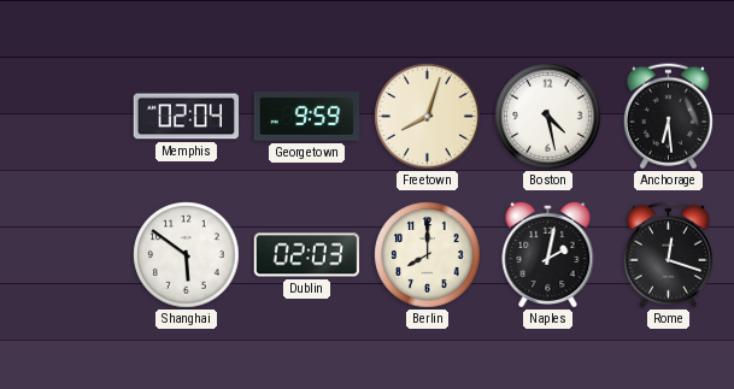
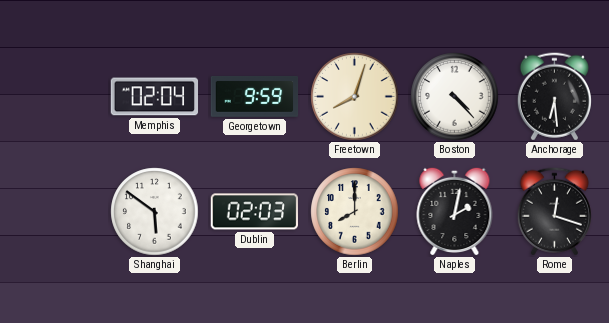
Boston: 4:28 -> 4:23
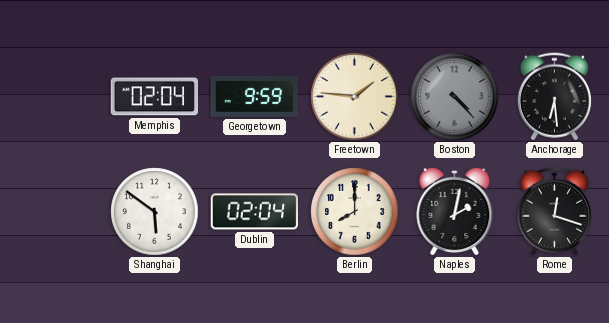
Freetown: 8:03 -> 1:46
Boston dial: white -> grey
Dublin: 02:03 -> 02:04
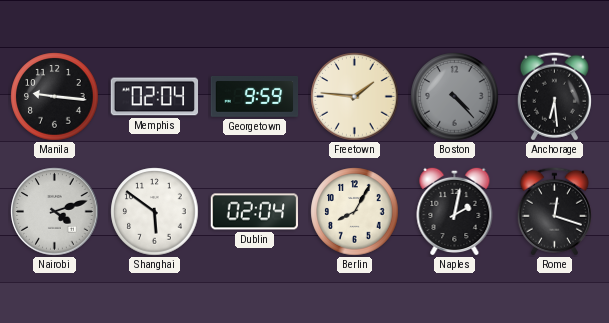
Manila: none -> 9:16
Nairobi: none -> 4:12
Berlin: 8:00 -> 8:05
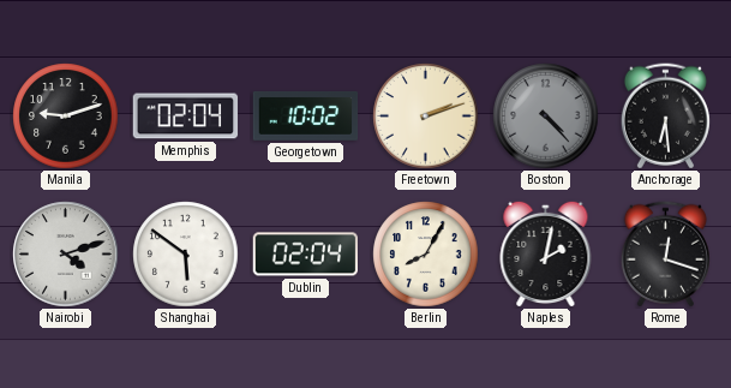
Manila: 9:16 -> 9:12
Georgetown: 9:59 -> 10:02
Freetown: 1:46 -> 2:12
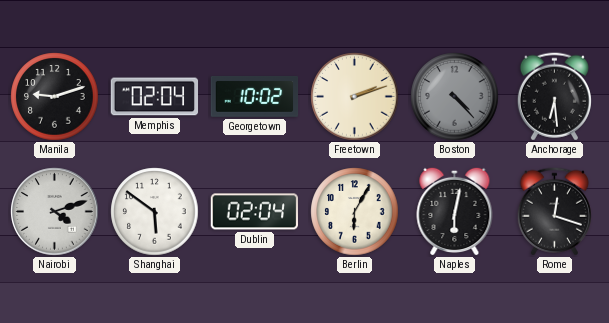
Berlin: 8:05 -> 6:05
Naples: 2:02 -> 6:02
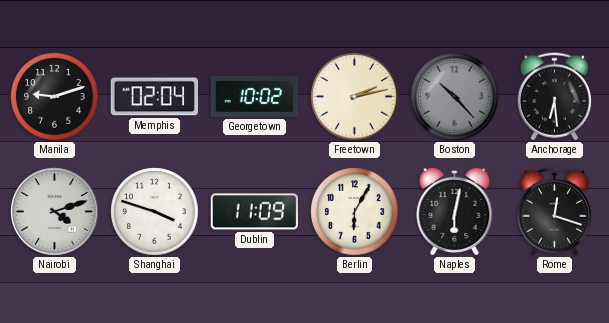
Freetown: 2:12 -> 2:13
Boston: 4:23 -> 10:23
Shanghai: 5:51 -> 3:48
Dublin: 02:04 -> 11:09
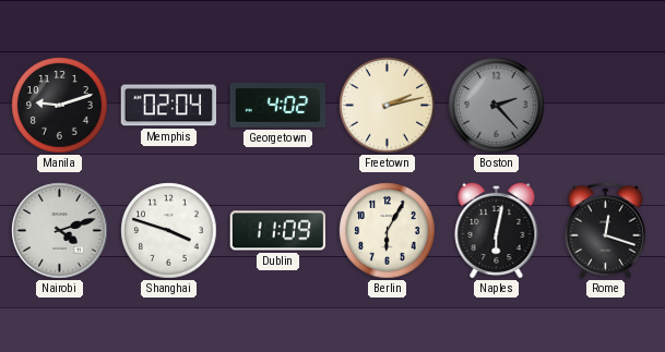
Georgetown: 10:02 -> 4:02
Boston: 10:23 -> 2:23
Anchorage: 6:29 -> none
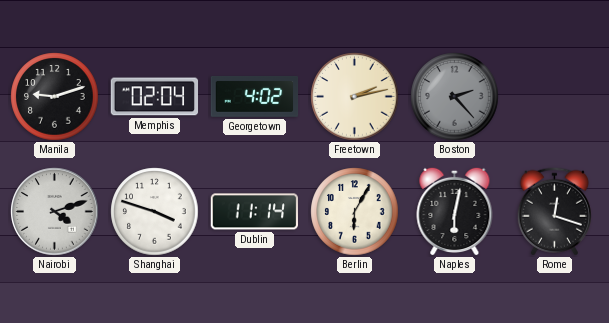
Dublin: 11:09 -> 11:14
